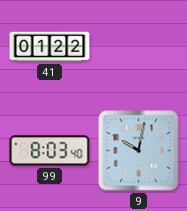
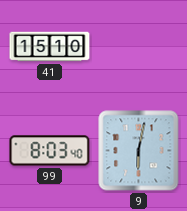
41: 01:22 -> 15:10
9: 10:02 -> 6:02
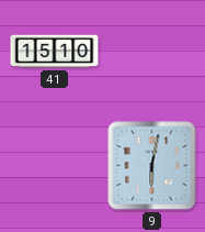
99: 8:03 -> none
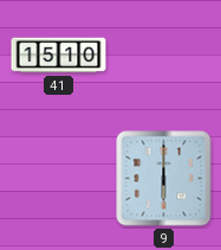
9: 6:02 -> 6:00
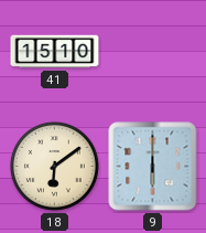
18: none -> 6:09
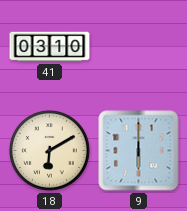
41: 15:10 -> 03:10
18: 6:09 -> 6:10
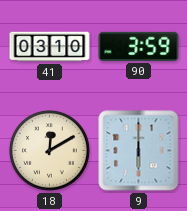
90: none -> 3:59
18: 6:10 -> 12:10
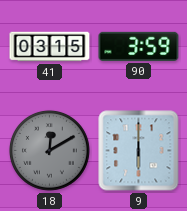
41: 03:10 -> 03:15
18 dial: cream -> grey
